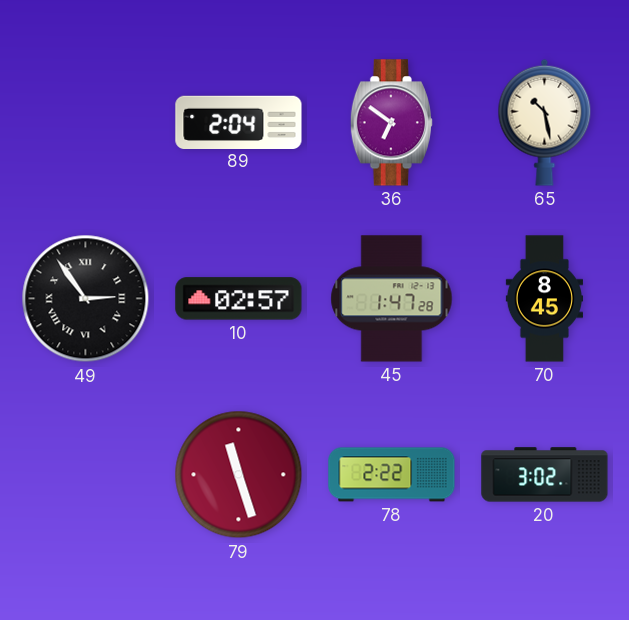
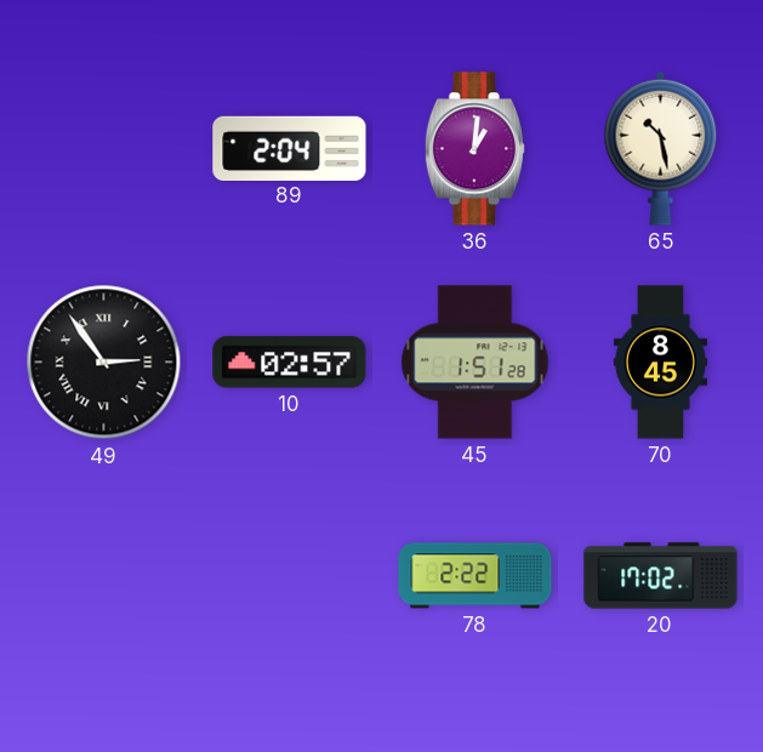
36: 6:51 -> 1:01
45: 1:47 -> 1:51
79: 11:27 -> none
20: 3:02 -> 17:02
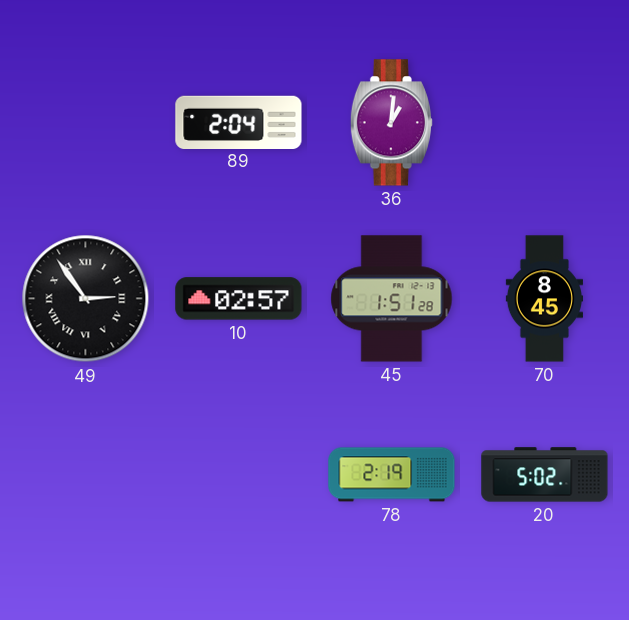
65: 10:28 -> none
78: 2:22 -> 2:19
20: 17:02 -> 5:02
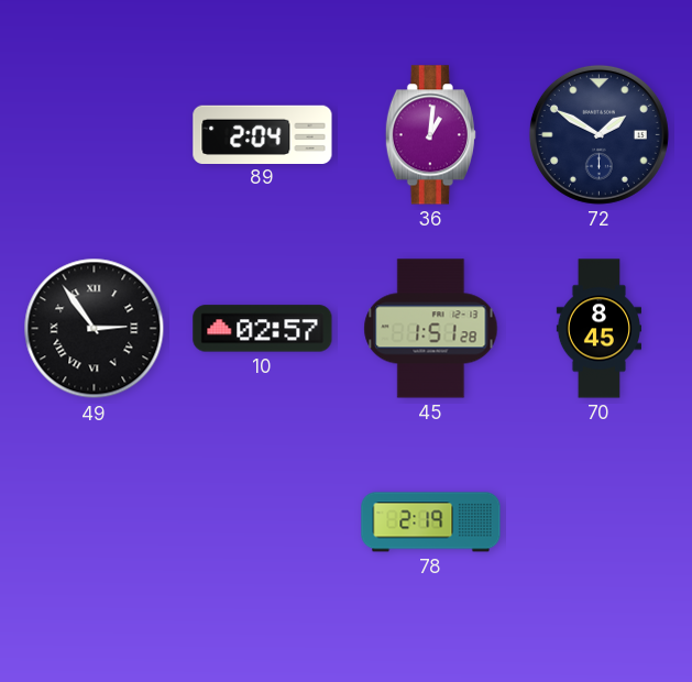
72: none -> 1:50
20: 5:02 -> none
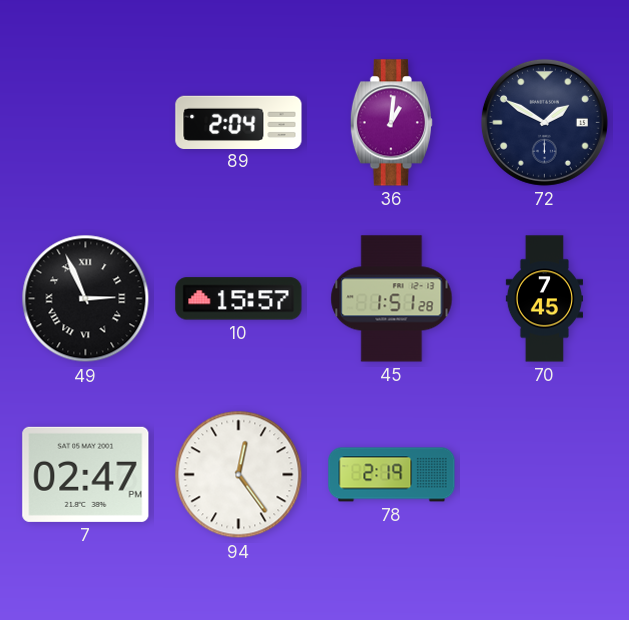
49: 2:54 -> 2:56
10: 02:57 -> 15:57
70: 8:45 -> 7:45
7: none -> 02:47
94: none -> 12:24
